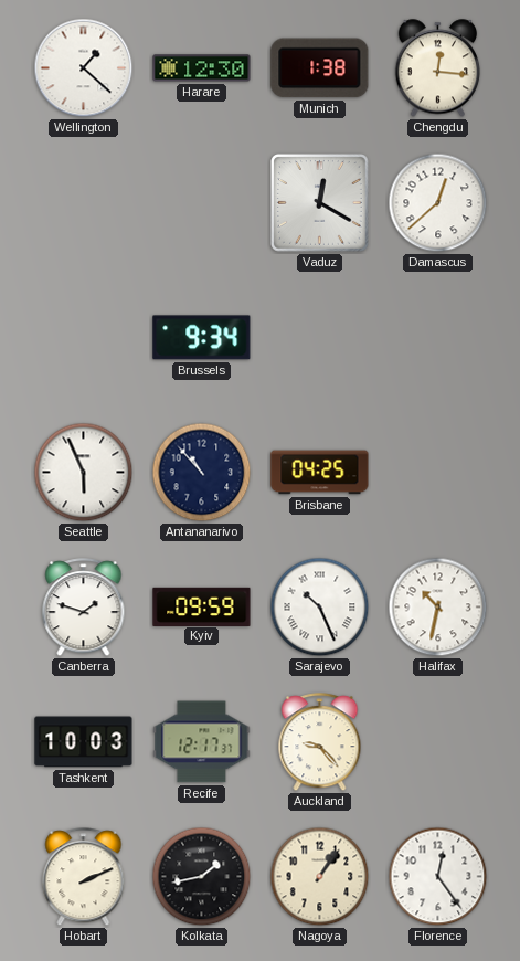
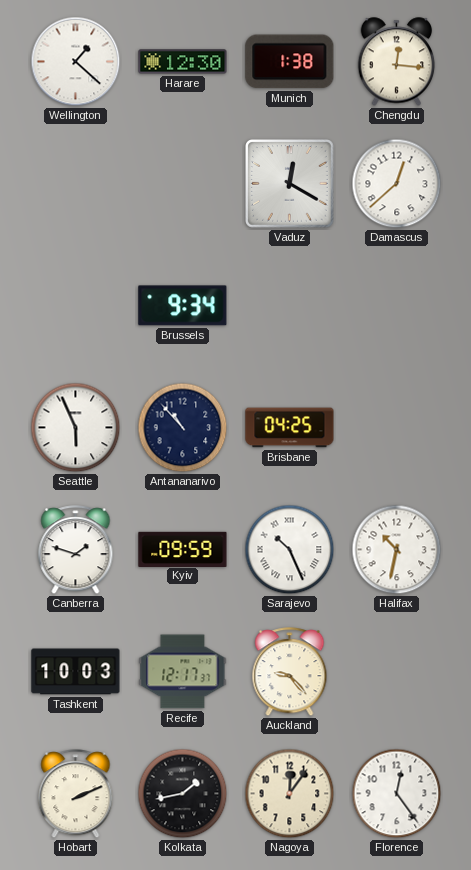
Nagoya: 1:06 -> 12:06
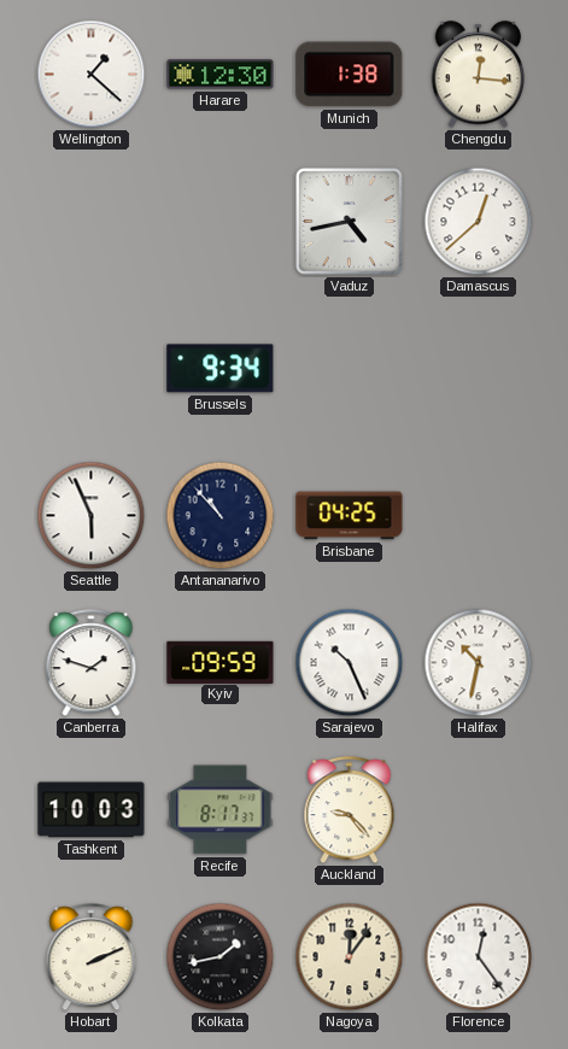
Vaduz: 12:20 -> 4:43
Recife: 12:17 -> 8:17
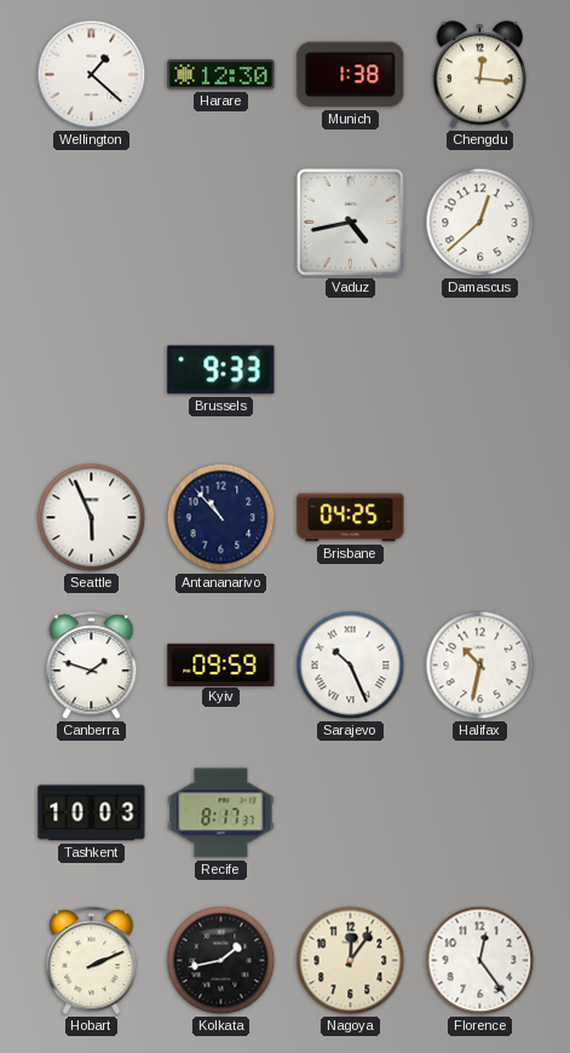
Brussels: 9:34 -> 9:33
Auckland: 9:23 -> none
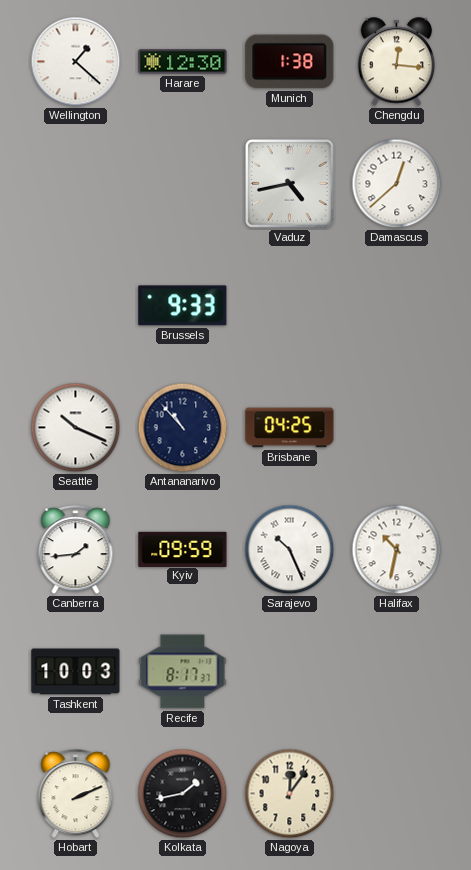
Seattle: 5:56 -> 10:19
Canberra: 1:48 -> 1:44
Florence: 12:24 -> none
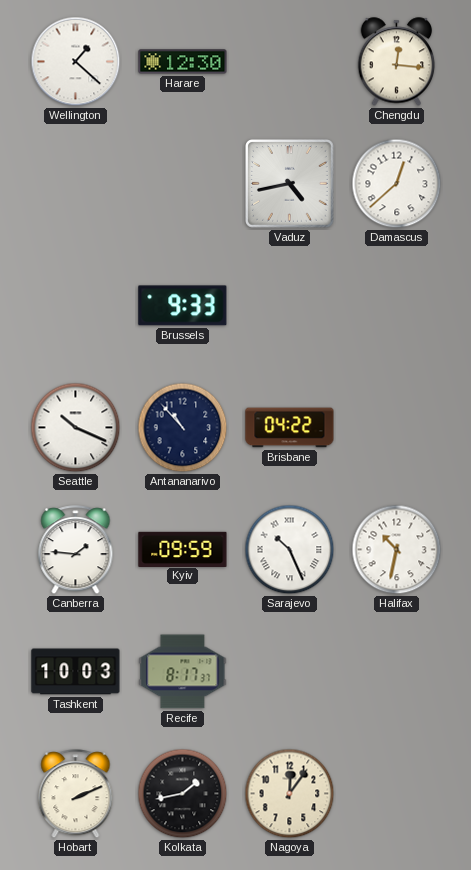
Munich: 1:38 -> none
Brisbane: 04:25 -> 04:22
Canberra: 1:44 -> 1:46
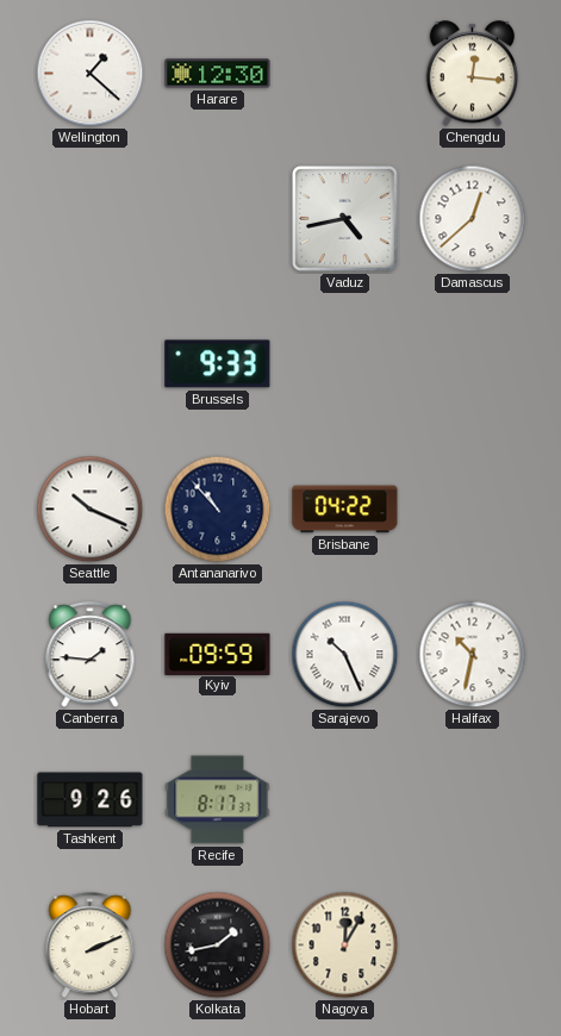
Tashkent: 10:03 -> 9:26
Nagoya: 12:06 -> 12:05
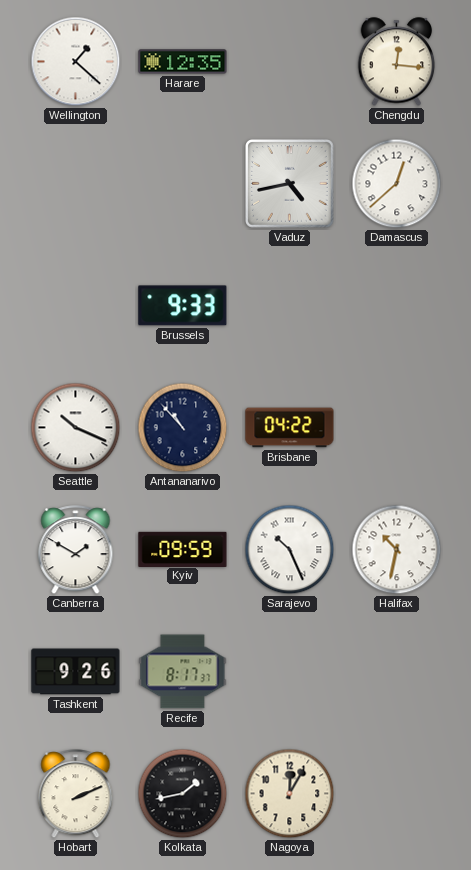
Harare: 12:30 -> 12:35
Canberra: 1:46 -> 1:50
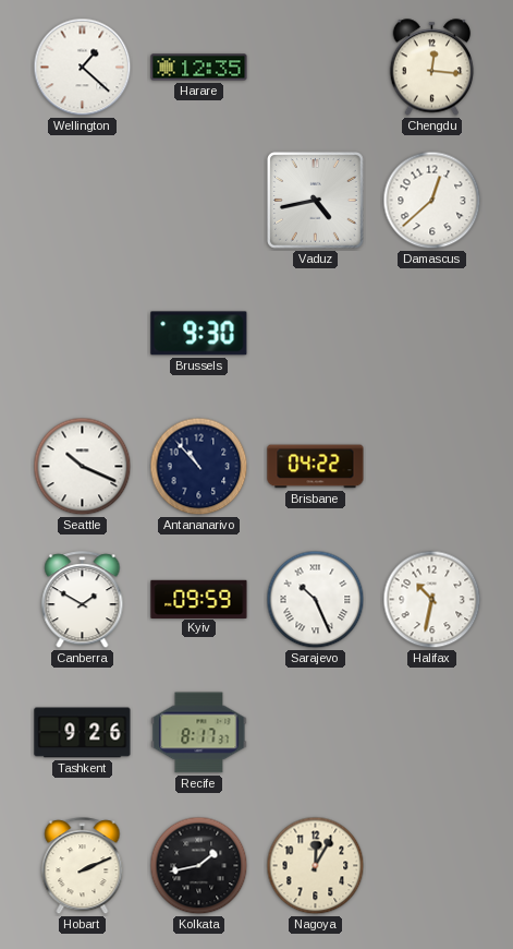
Brussels: 9:33 -> 9:30
